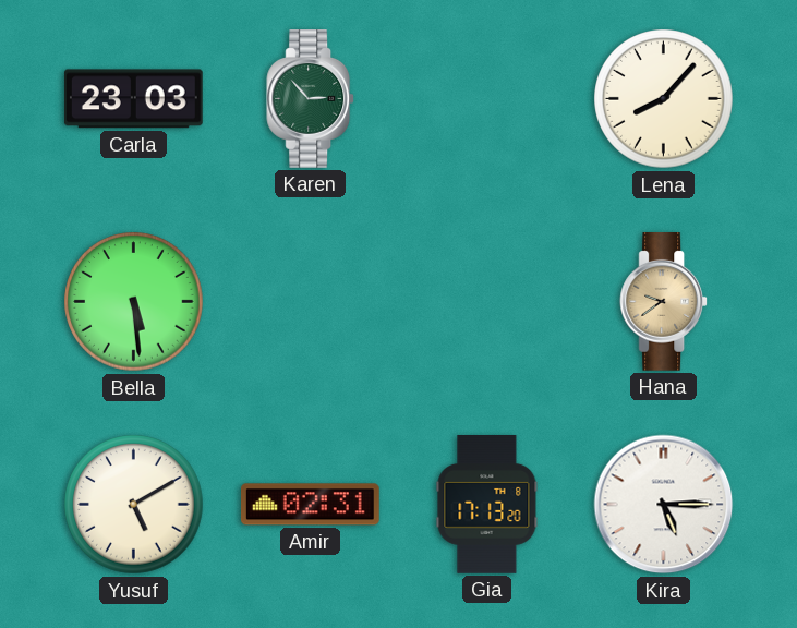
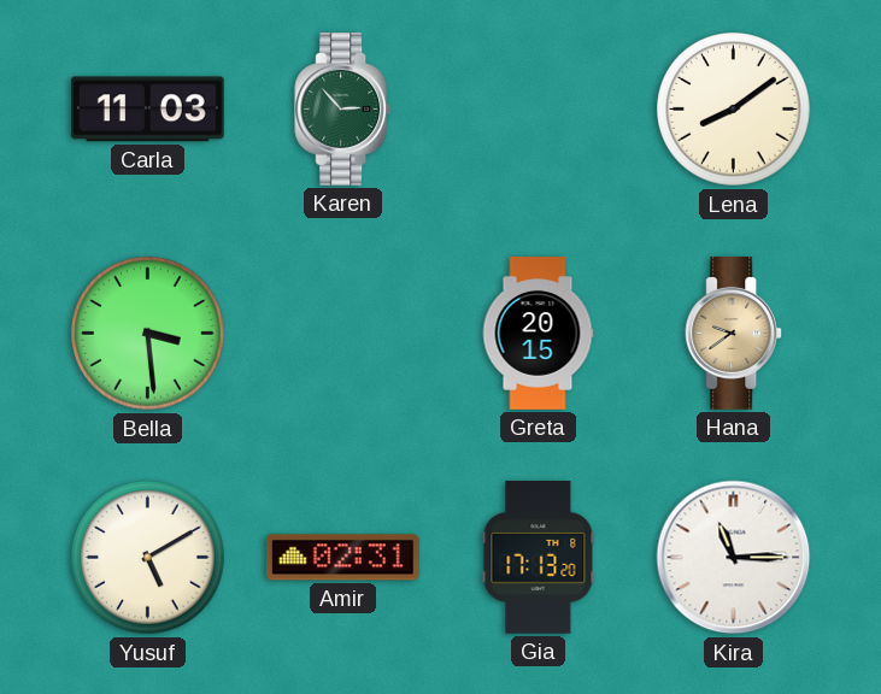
Carla: 23:03 -> 11:03
Lena: 8:07 -> 8:09
Bella: 5:29 -> 3:29
Greta: none -> 20:15
Kira: 5:15 -> 11:15
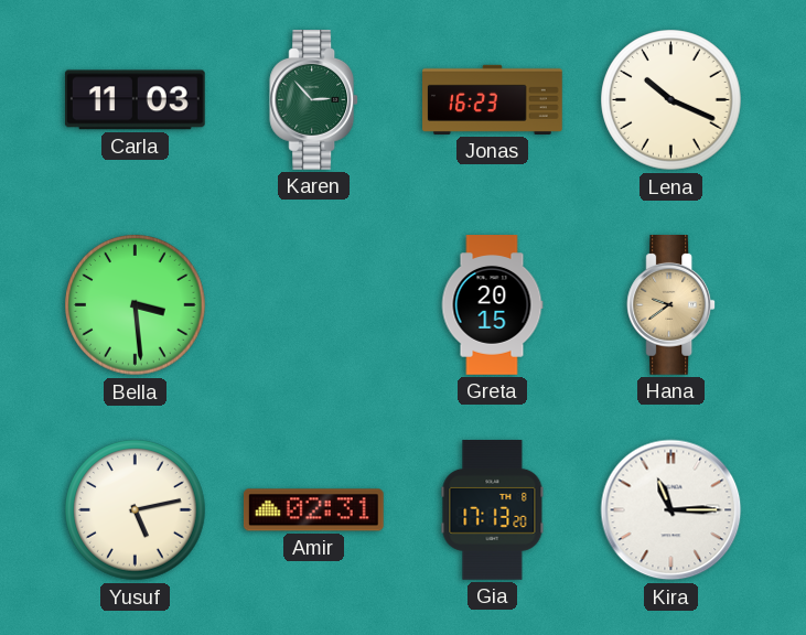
Jonas: none -> 16:23
Lena: 8:09 -> 10:19
Yusuf: 5:10 -> 5:13
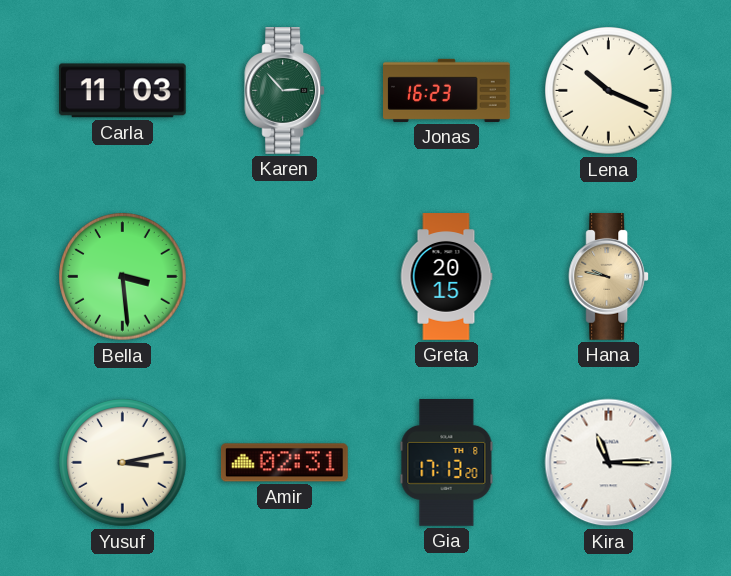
Hana: 9:39 -> 9:47
Yusuf: 5:13 -> 3:13
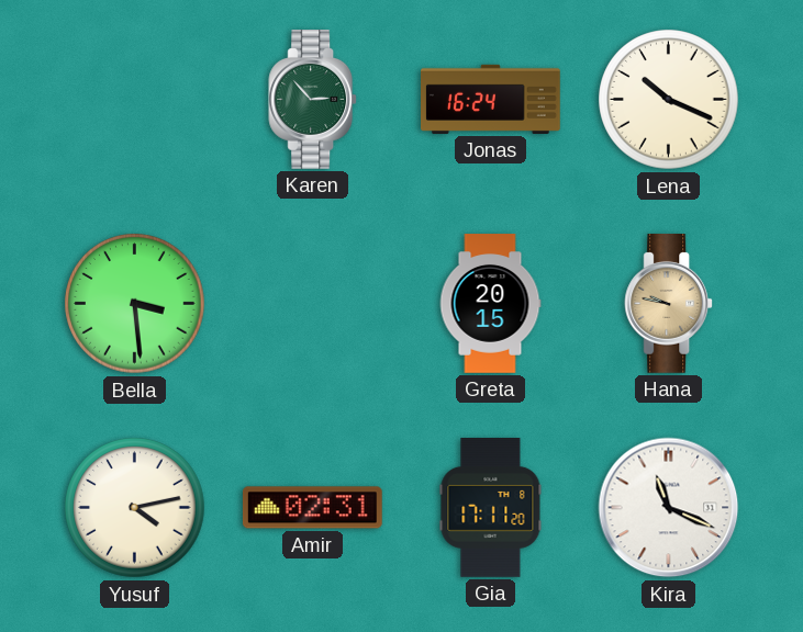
Carla: 11:03 -> none
Jonas: 16:23 -> 16:24
Yusuf: 3:13 -> 4:13
Gia: 17:13 -> 17:11
Kira: 11:15 -> 11:19
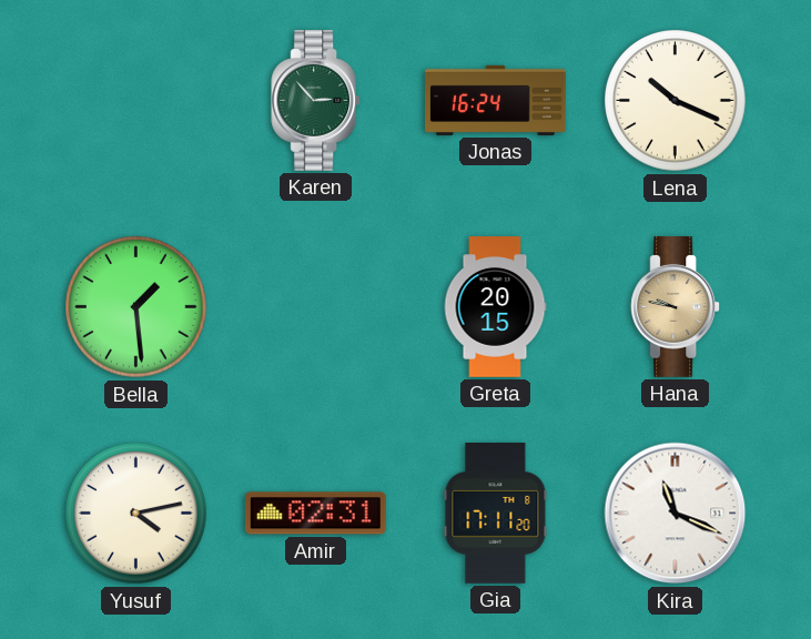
Bella: 3:29 -> 1:29
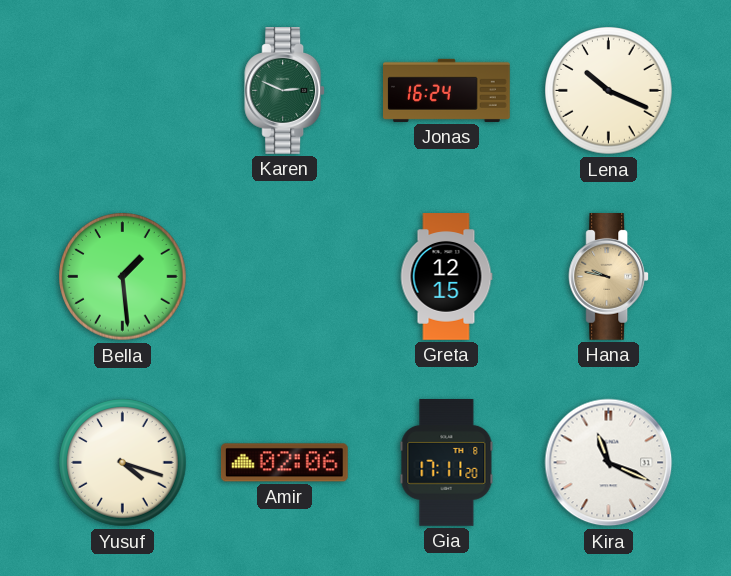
Karen: 2:53 -> 2:49
Greta: 20:15 -> 12:15
Yusuf: 4:13 -> 4:18
Amir: 02:31 -> 02:06
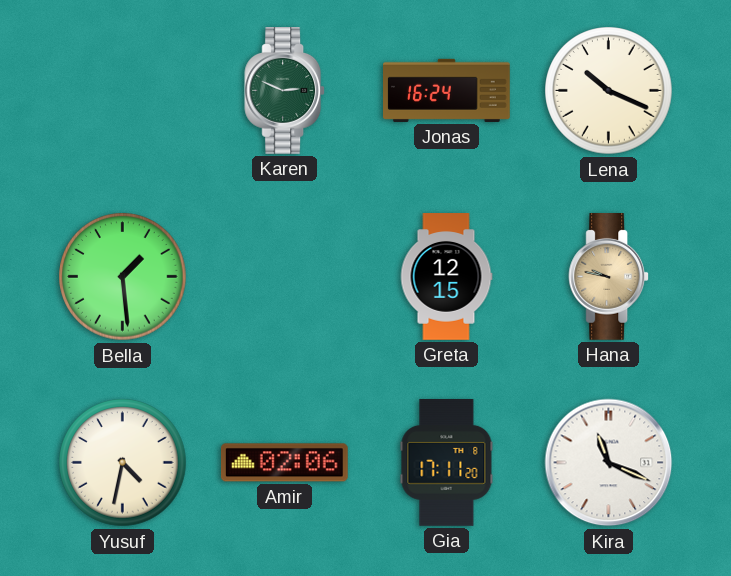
Yusuf: 4:18 -> 4:32
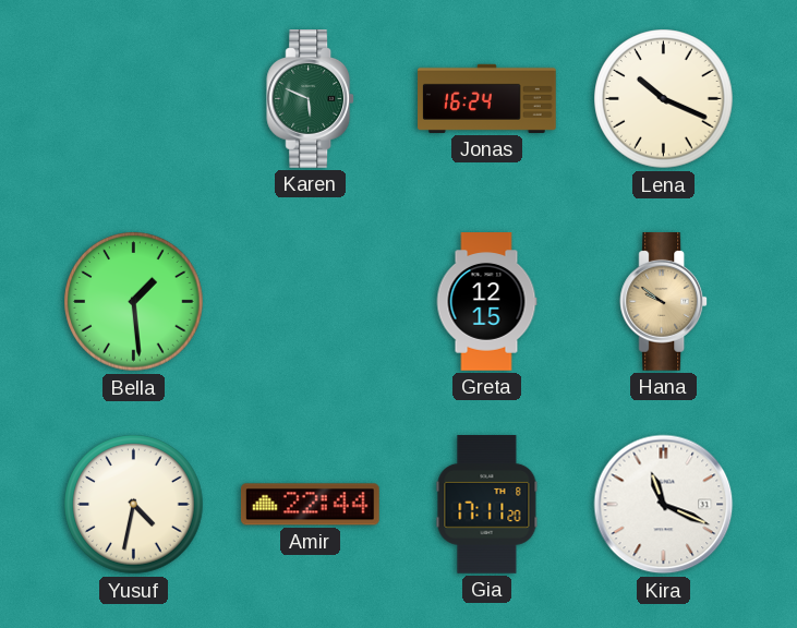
Karen: 2:49 -> 5:49
Hana: 9:47 -> 9:51
Amir: 02:06 -> 22:44
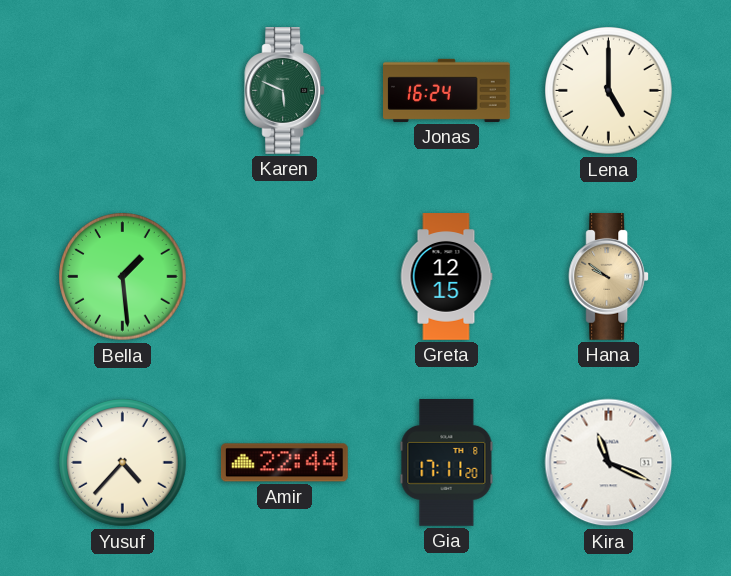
Lena: 10:19 -> 5:00
Yusuf: 4:32 -> 4:37
